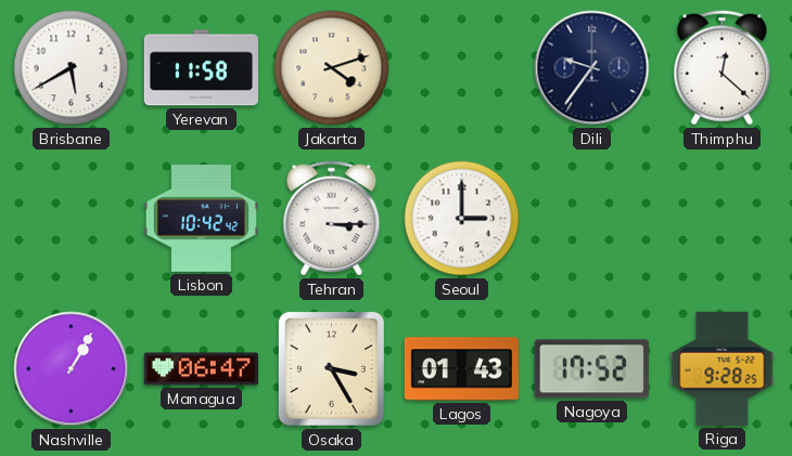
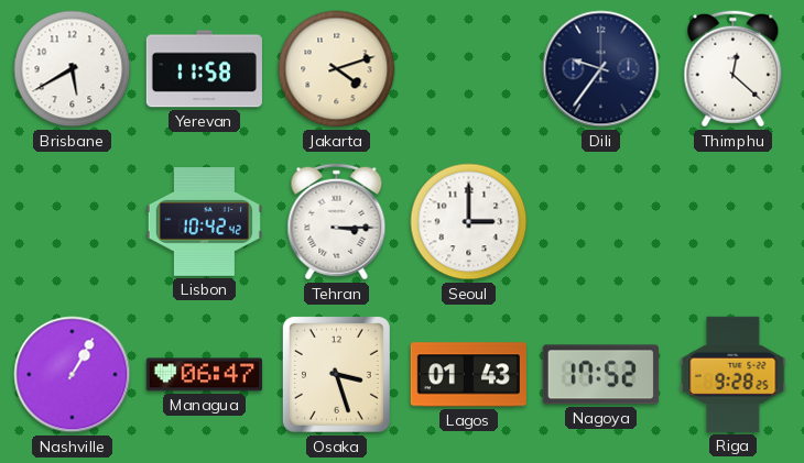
Osaka: 3:25 -> 3:27
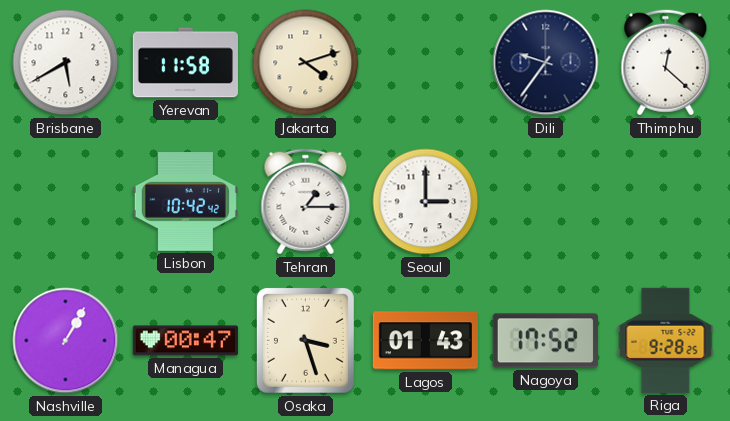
Tehran: 3:15 -> 1:15
Managua: 06:47 -> 00:47
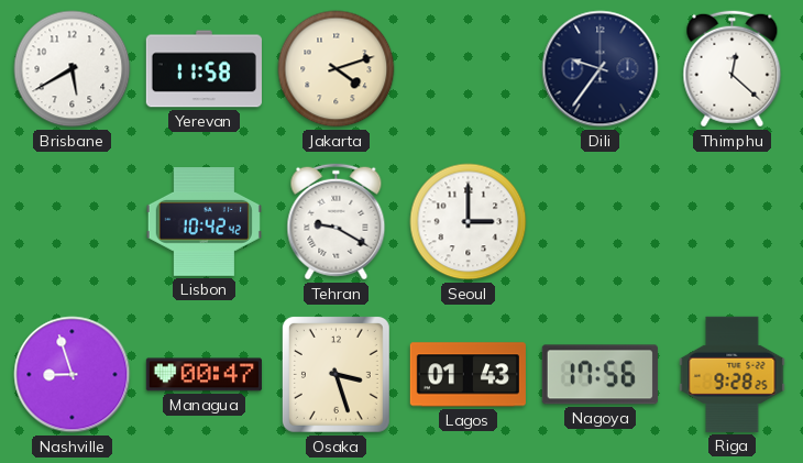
Tehran: 1:15 -> 9:20
Nashville: 1:05 -> 8:57
Nagoya: 17:52 -> 17:56
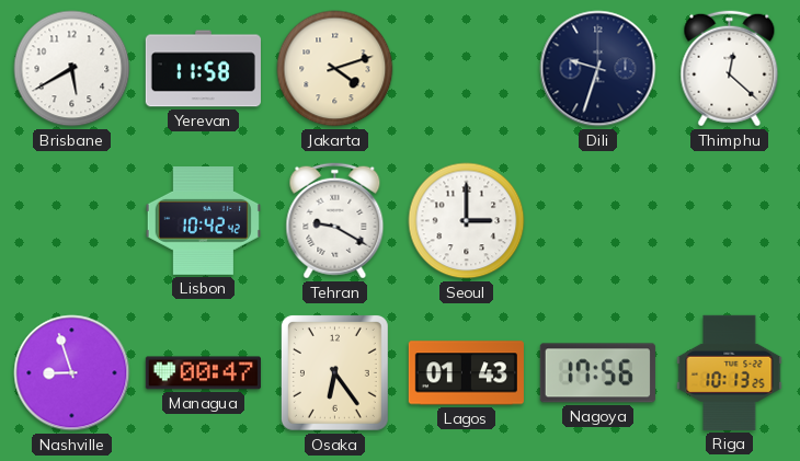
Dili: 9:36 -> 9:33
Osaka: 3:27 -> 6:24
Riga: 9:28 -> 10:13
